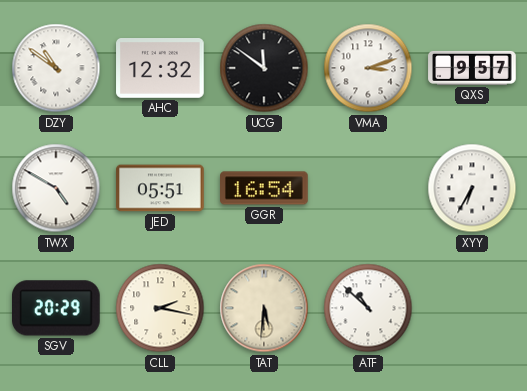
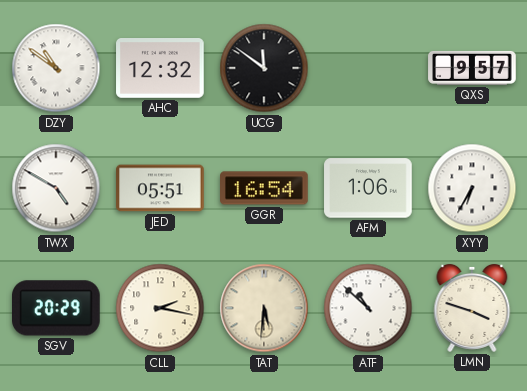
VMA: 3:12 -> none
AFM: none -> 1:06
LMN: none -> 3:48
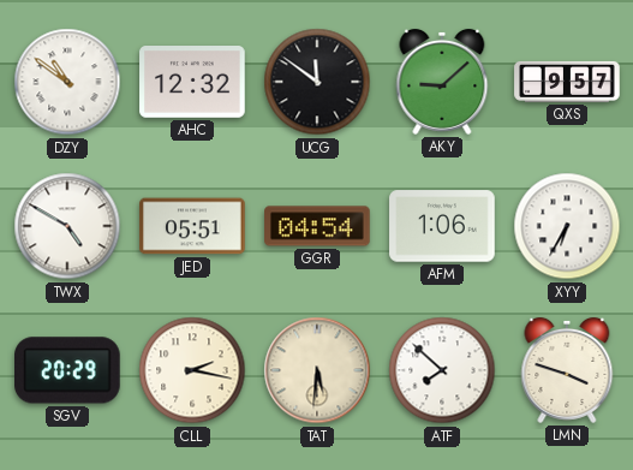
AKY: none -> 9:08
GGR: 16:54 -> 04:54
ATF: 10:52 -> 7:52
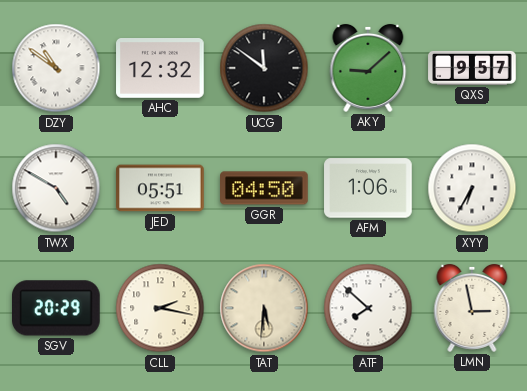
GGR: 04:54 -> 04:50
LMN: 3:48 -> 2:58
